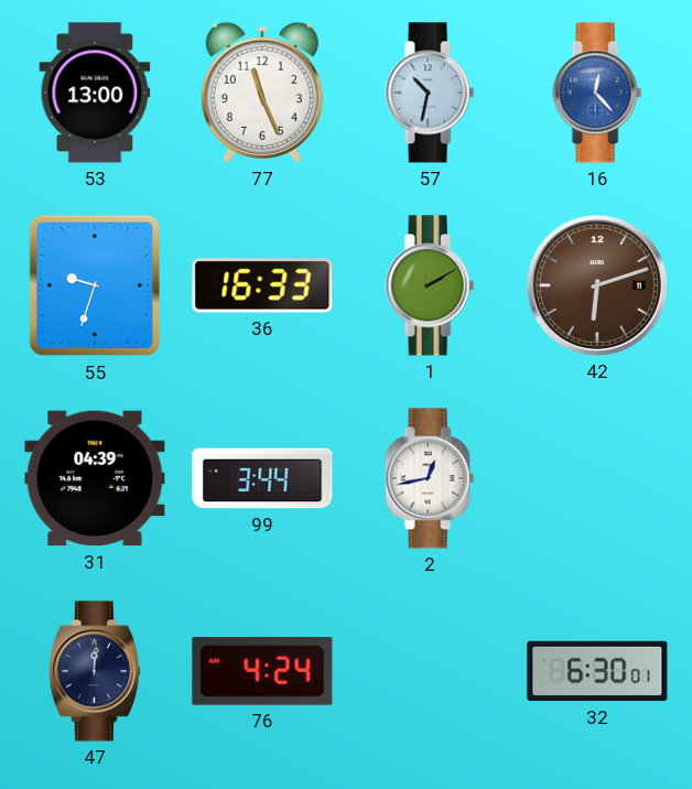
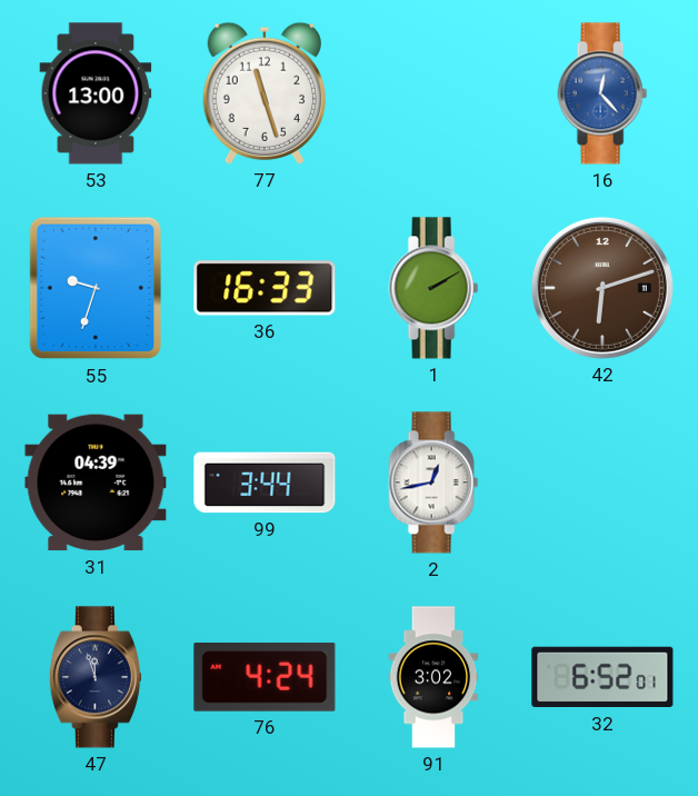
77: 11:26 -> 11:27
57: 10:32 -> none
47: 12:01 -> 11:57
91: none -> 3:02
32: 6:30 -> 6:52
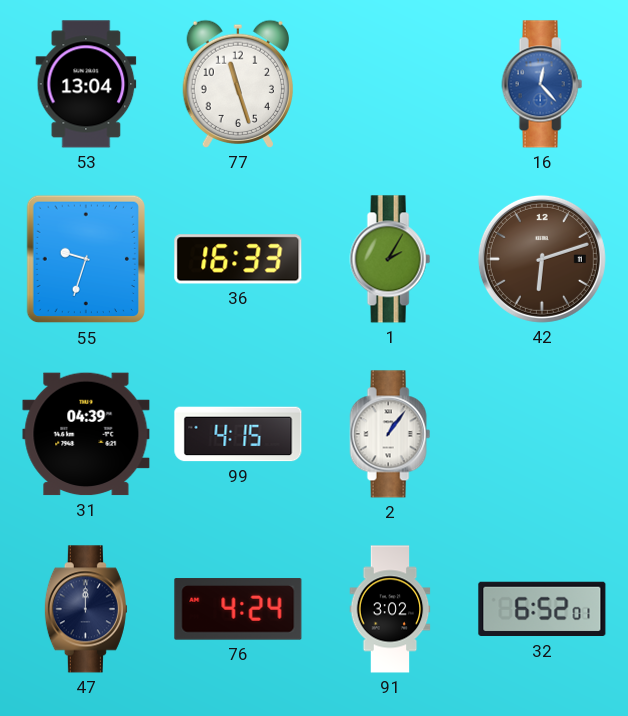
53: 13:00 -> 13:04
1: 2:10 -> 2:05
99: 3:44 -> 4:15
2: 12:43 -> 1:06
47: 11:57 -> 12:00
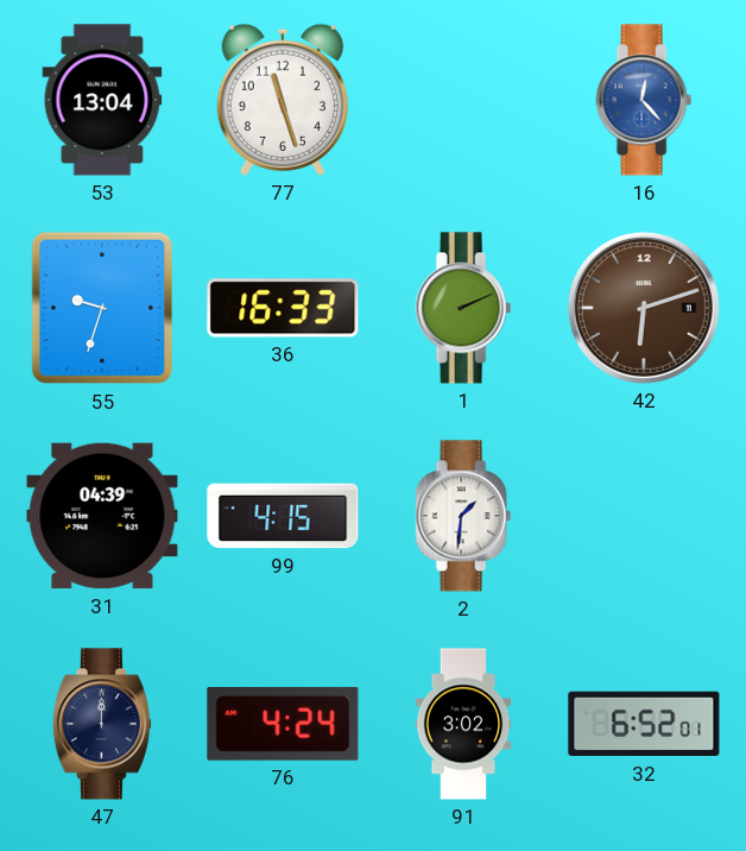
1: 2:05 -> 2:11
2: 1:06 -> 1:31
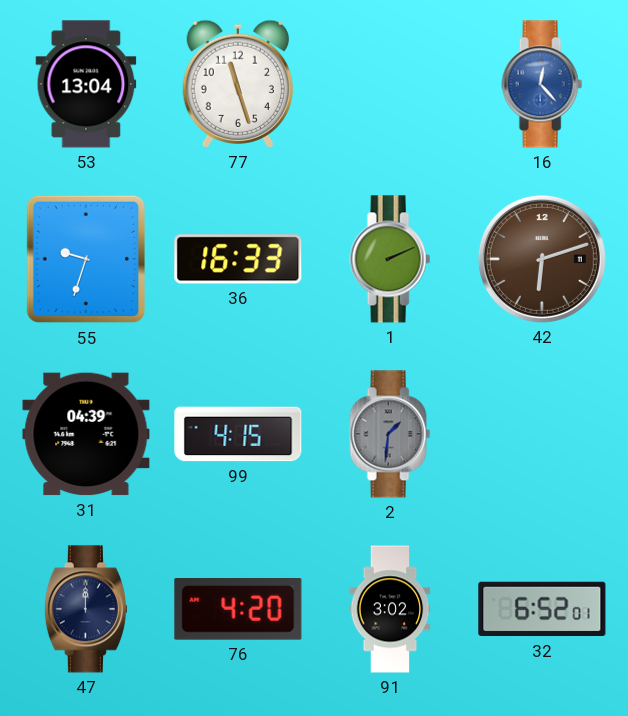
2 dial: white -> grey
76: 4:24 -> 4:20
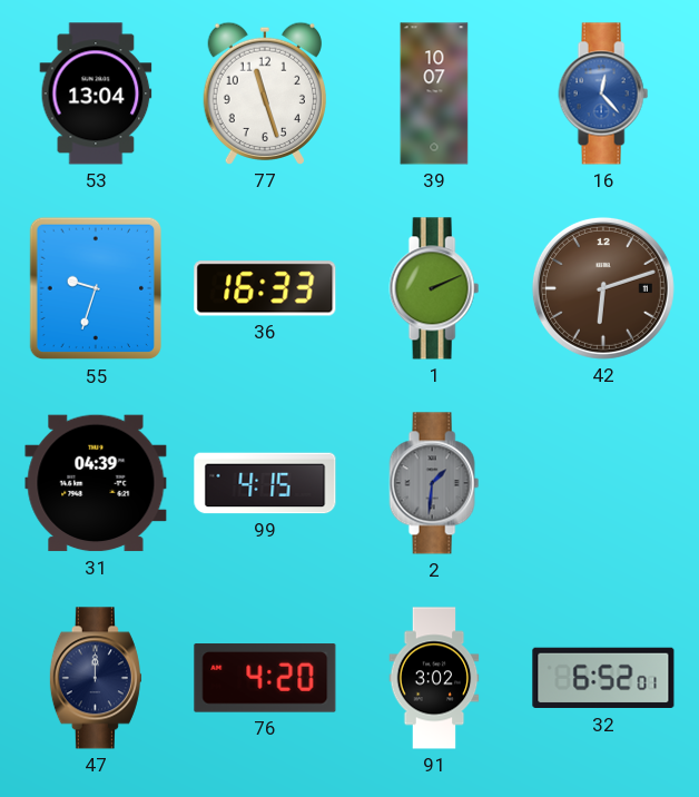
39: none -> 10:07
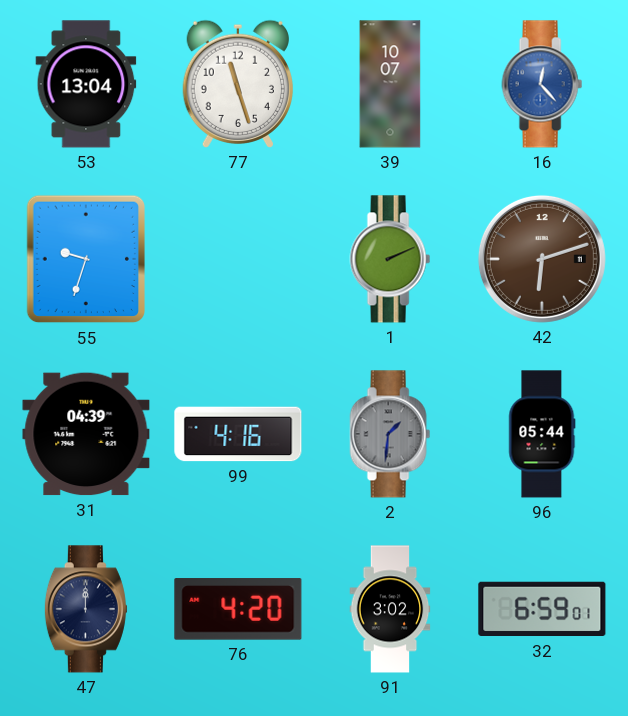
36: 16:33 -> none
99: 4:15 -> 4:16
96: none -> 05:44
32: 6:52 -> 6:59
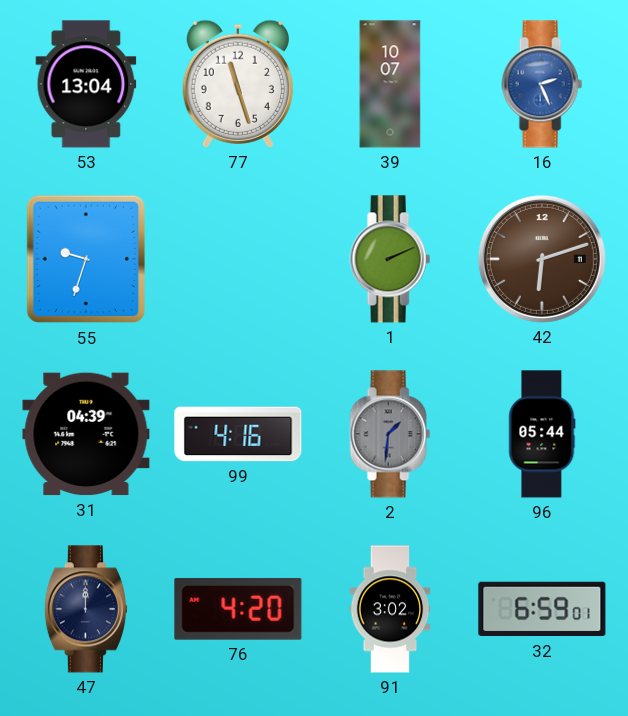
16: 12:23 -> 2:26
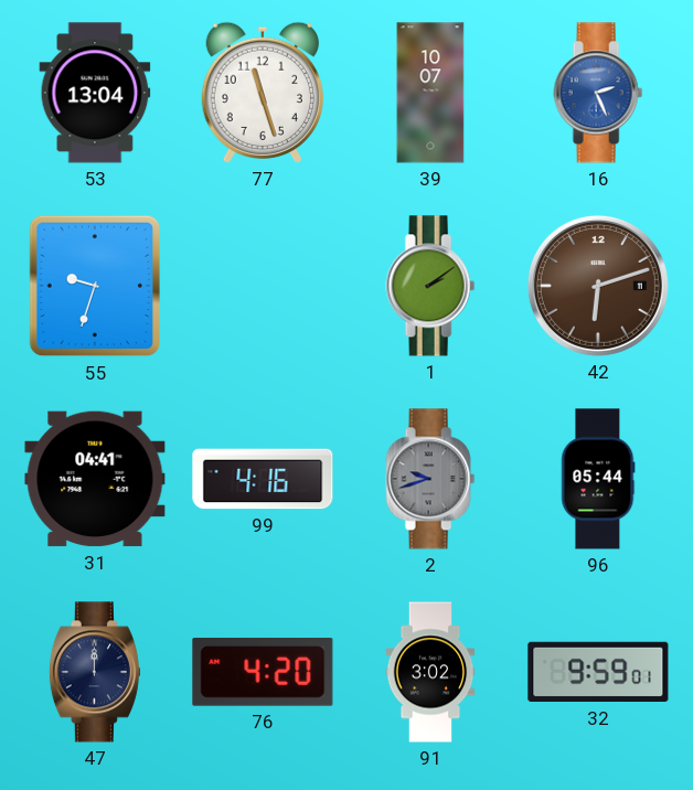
1: 2:11 -> 2:09
31: 04:39 -> 04:41
2: 1:31 -> 9:42
32: 6:59 -> 9:59
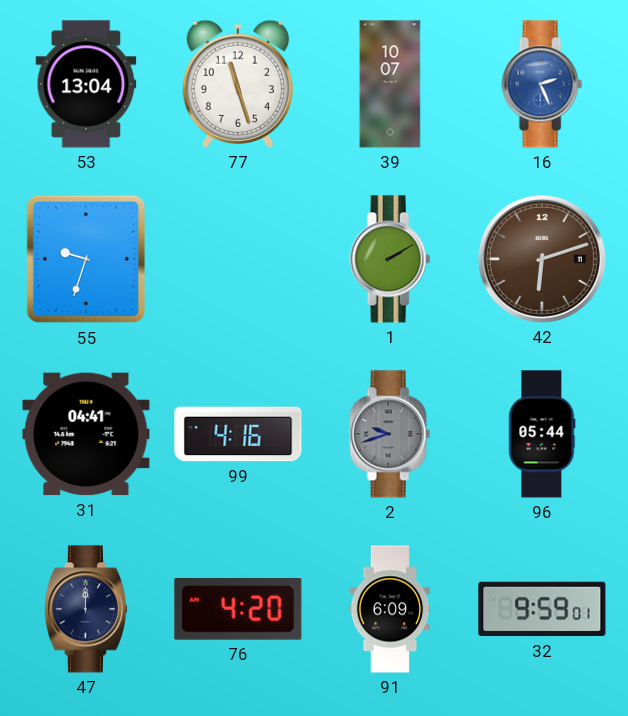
1: 2:09 -> 2:10
91: 3:02 -> 6:09
